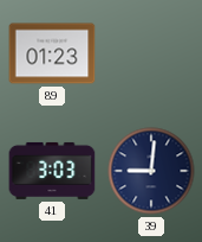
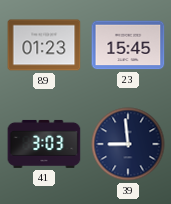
23: none -> 15:45
39: 9:01 -> 8:59
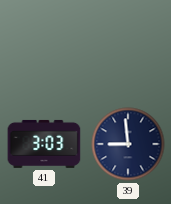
89: 01:23 -> none
23: 15:45 -> none
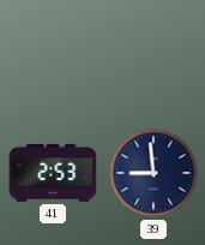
41: 3:03 -> 2:53
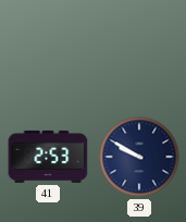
39: 8:59 -> 9:50
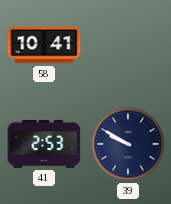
58: none -> 10:41
